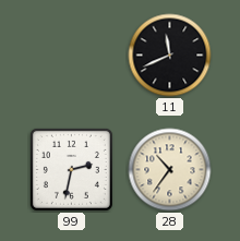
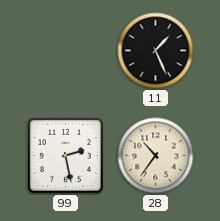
11: 11:41 -> 1:26
99: 2:32 -> 2:28
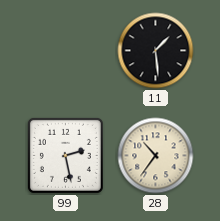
11: 1:26 -> 1:29
